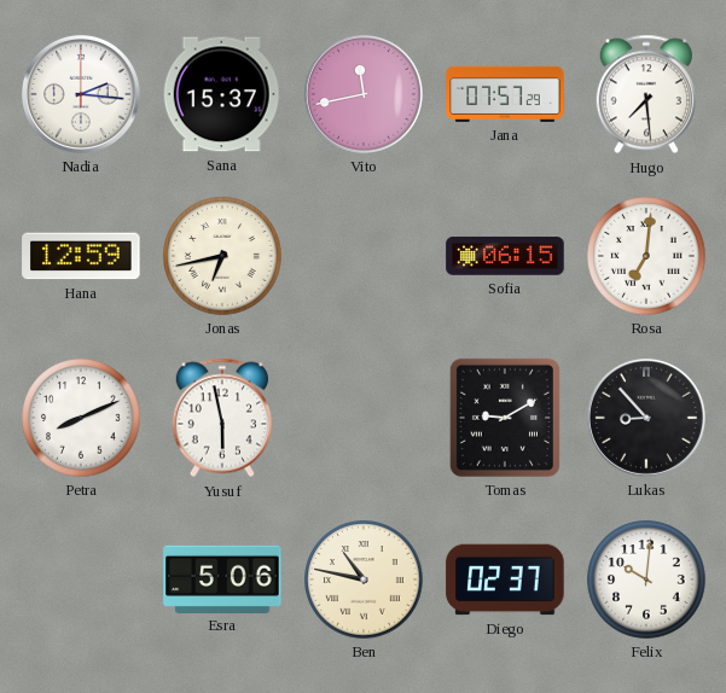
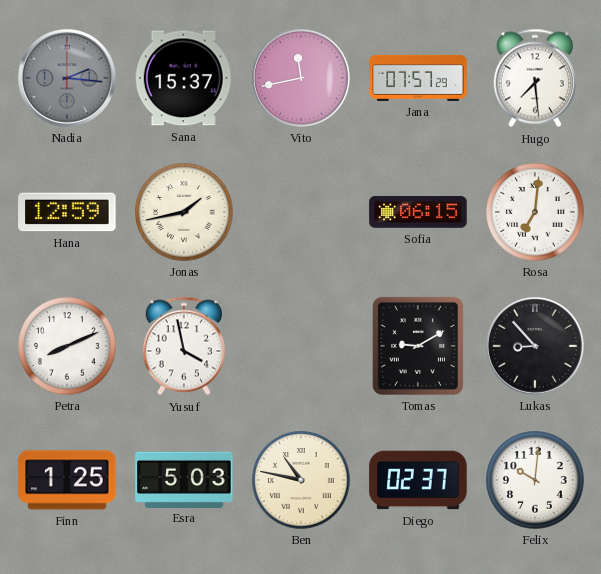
Nadia dial: white -> grey
Jonas: 6:43 -> 1:43
Yusuf: 5:58 -> 3:58
Finn: none -> 1:25
Esra: 5:06 -> 5:03
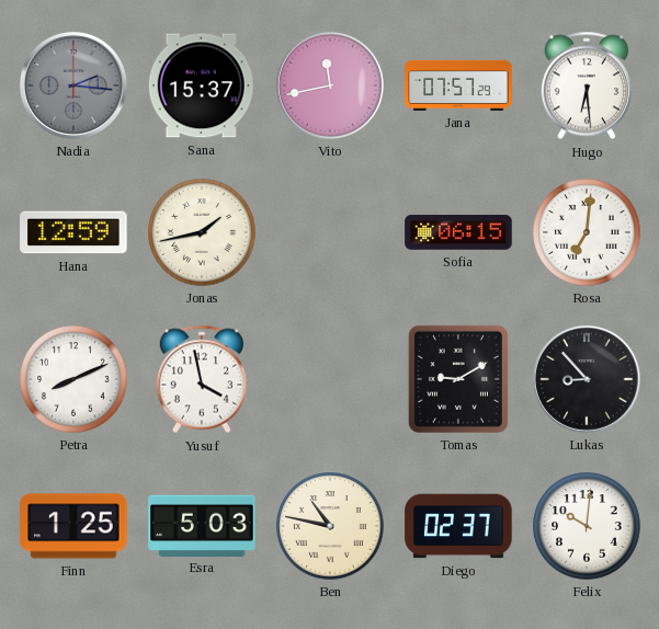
Hugo: 7:29 -> 6:29
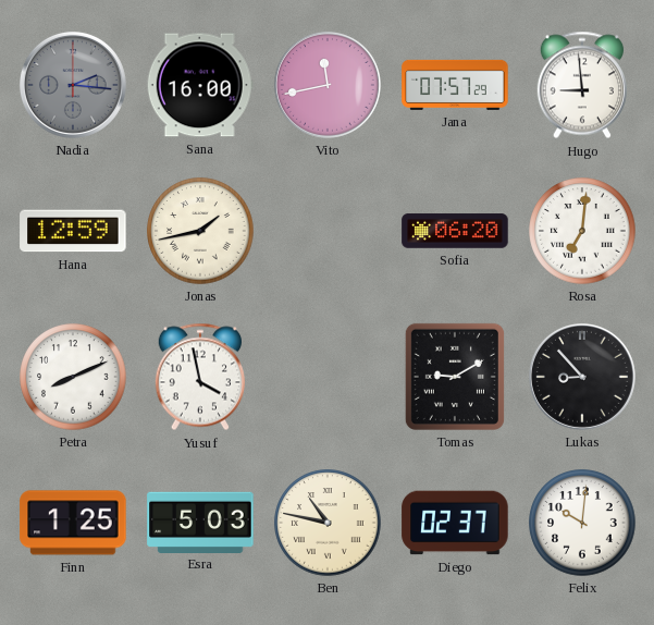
Sana: 15:37 -> 16:00
Hugo: 6:29 -> 8:59
Sofia: 06:15 -> 06:20
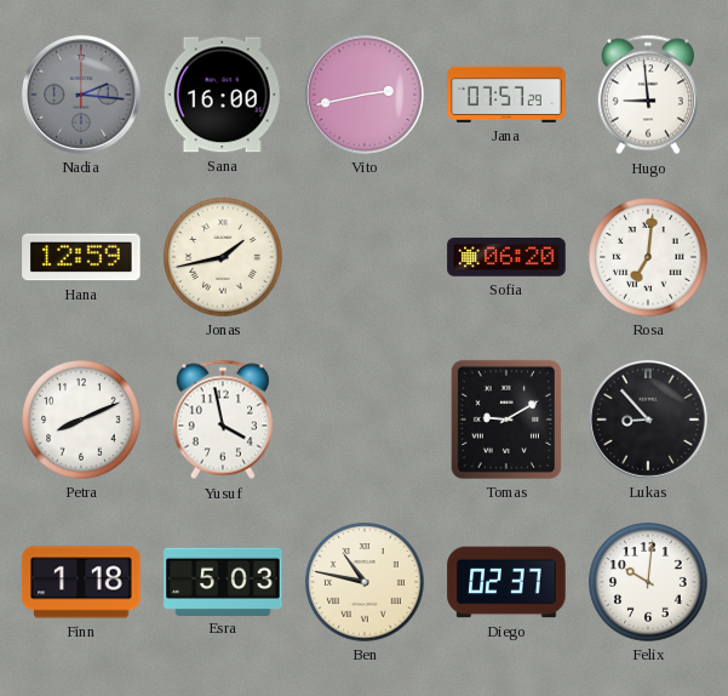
Vito: 11:43 -> 2:43
Finn: 1:25 -> 1:18
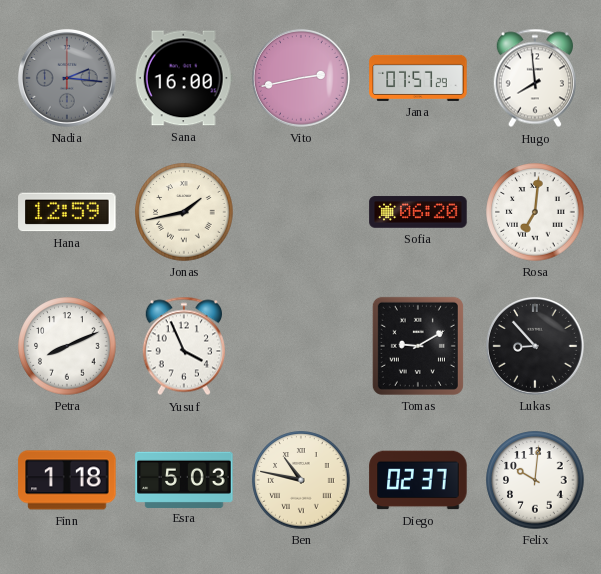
Hugo: 8:59 -> 7:59
Yusuf: 3:58 -> 3:56
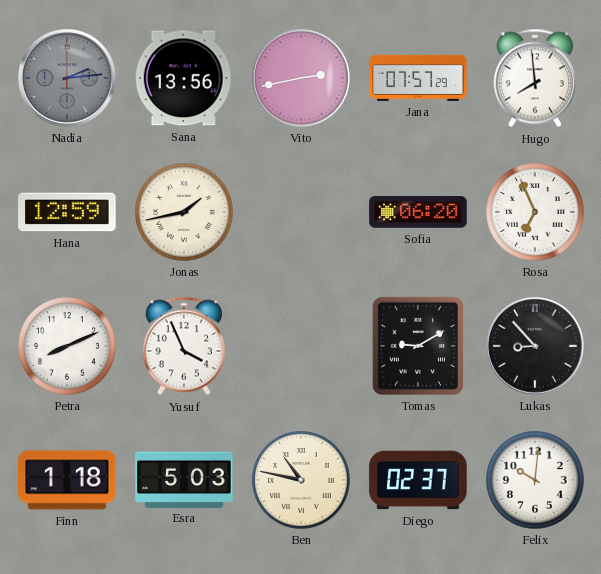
Nadia: 2:16 -> 2:14
Sana: 16:00 -> 13:56
Rosa: 7:01 -> 6:56
